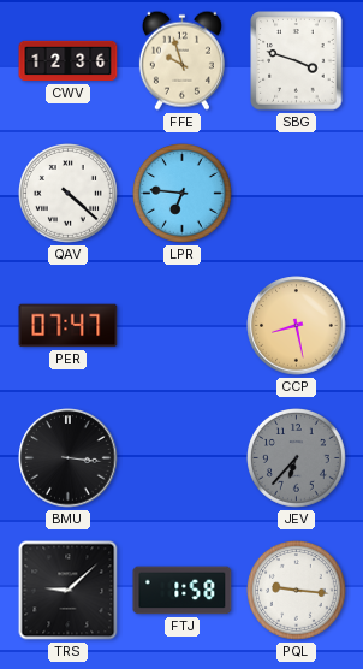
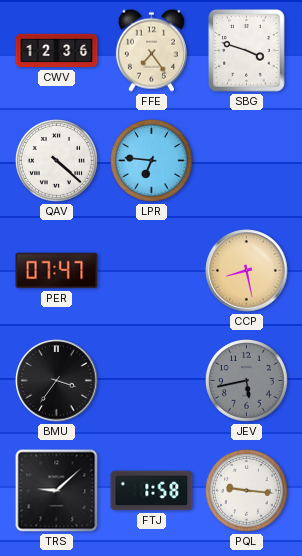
FFE: 9:57 -> 7:24
BMU: 3:16 -> 3:36
JEV: 6:37 -> 5:43
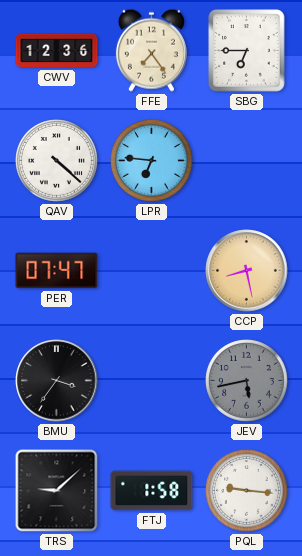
SBG: 3:48 -> 6:45
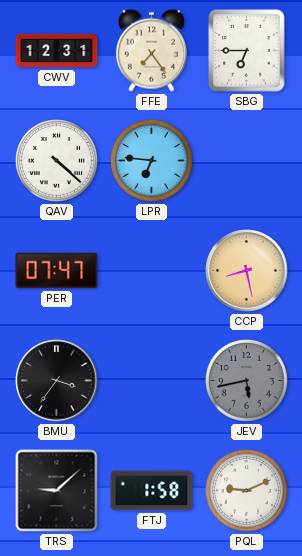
CWV: 12:36 -> 12:31
PQL: 9:16 -> 9:11
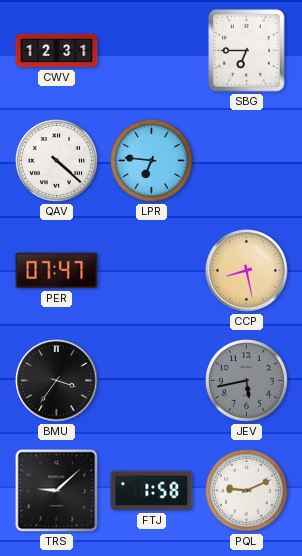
FFE: 7:24 -> none
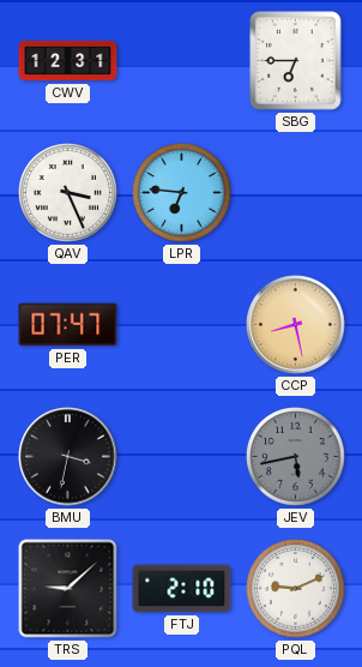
QAV: 4:22 -> 3:26
BMU: 3:36 -> 3:32
FTJ: 1:58 -> 2:10
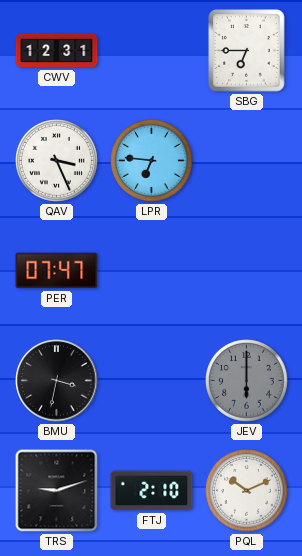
CCP: 8:28 -> none
JEV: 5:43 -> 6:00
TRS: 9:08 -> 9:12
PQL: 9:11 -> 10:11
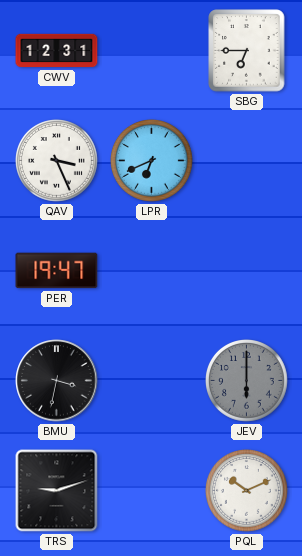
LPR: 6:46 -> 6:41
PER: 07:47 -> 19:47
FTJ: 2:10 -> none
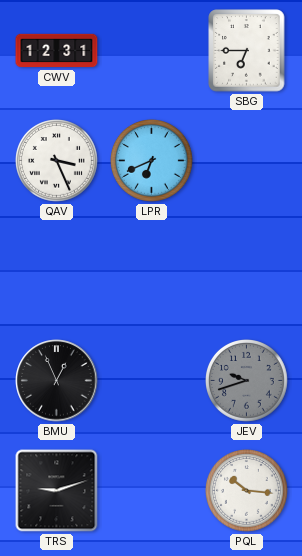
PER: 19:47 -> none
BMU: 3:32 -> 12:56
JEV: 6:00 -> 9:42
PQL: 10:11 -> 10:16
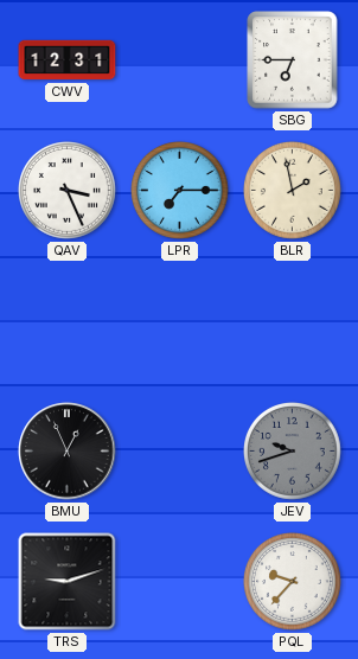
LPR: 6:41 -> 7:15
BLR: none -> 1:58
PQL: 10:16 -> 9:37
